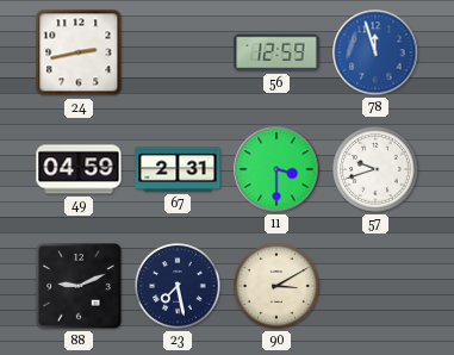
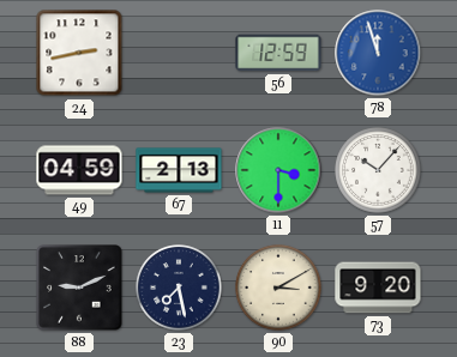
67: 2:31 -> 2:13
57: 9:42 -> 10:07
73: none -> 9:20
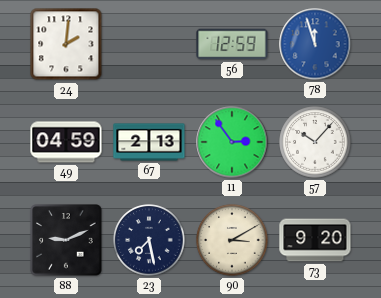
24: 2:43 -> 2:01
11: 3:30 -> 2:54
